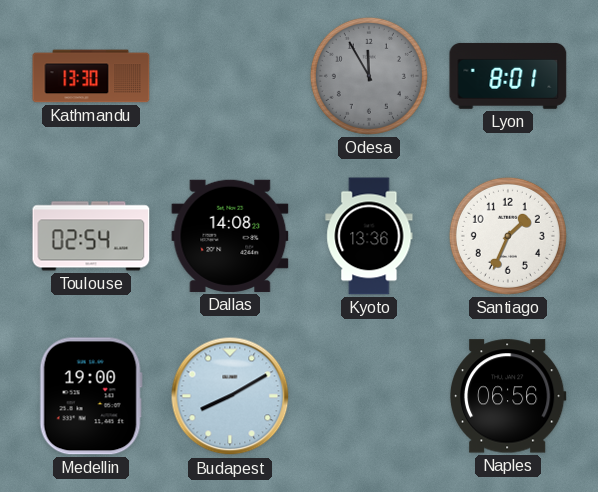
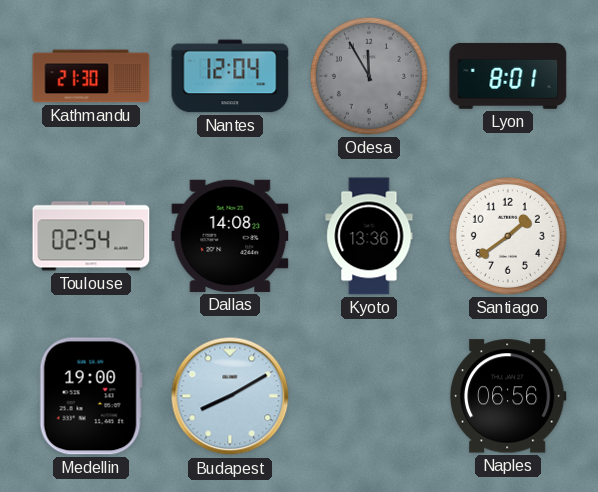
Kathmandu: 13:30 -> 21:30
Nantes: none -> 12:04
Santiago: 1:34 -> 1:39
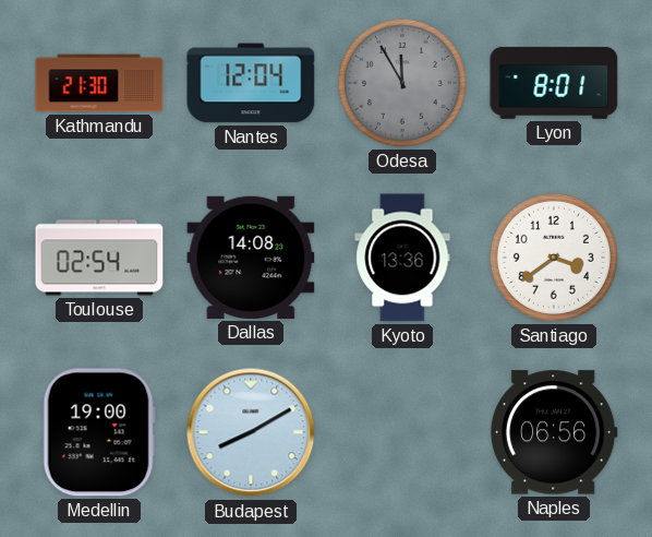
Santiago: 1:39 -> 3:39
